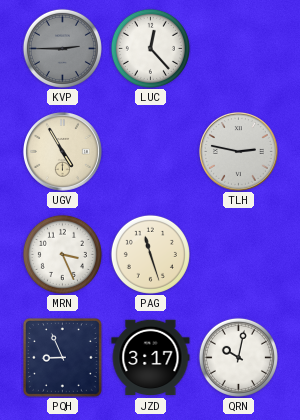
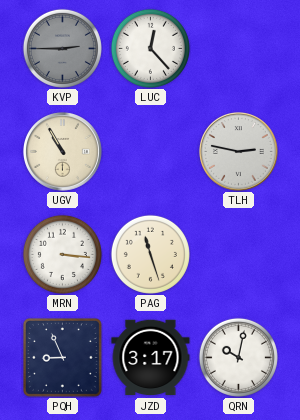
UGV: 4:55 -> 10:55
MRN: 3:26 -> 3:16
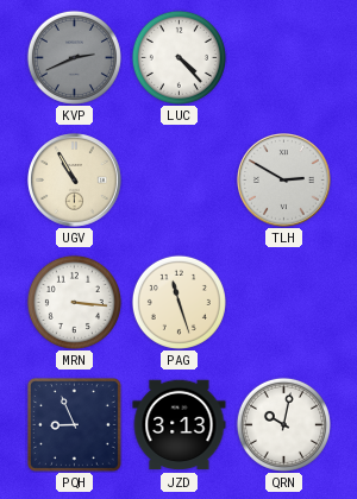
KVP: 2:45 -> 2:41
LUC: 12:23 -> 4:23
TLH: 2:47 -> 2:50
JZD: 3:17 -> 3:13
